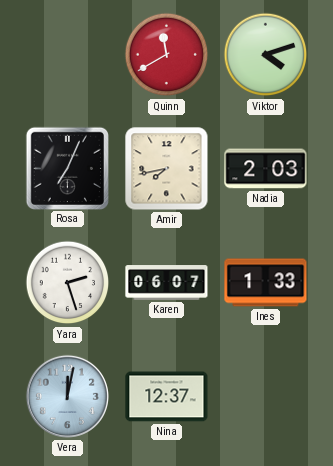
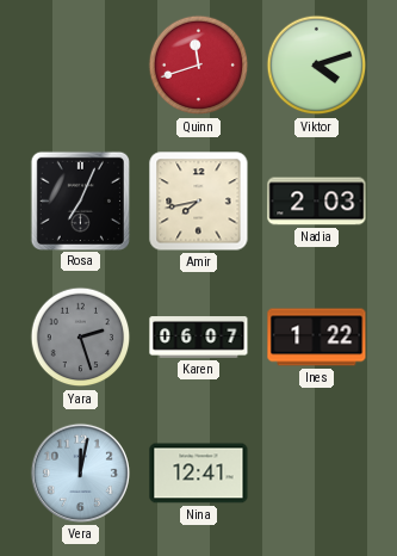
Quinn: 11:40 -> 11:42
Yara dial: white -> grey
Ines: 1:33 -> 1:22
Nina: 12:37 -> 12:41
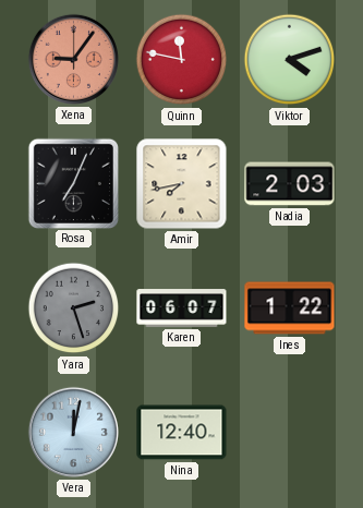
Xena: none -> 9:06
Quinn: 11:42 -> 11:47
Nina: 12:41 -> 12:40
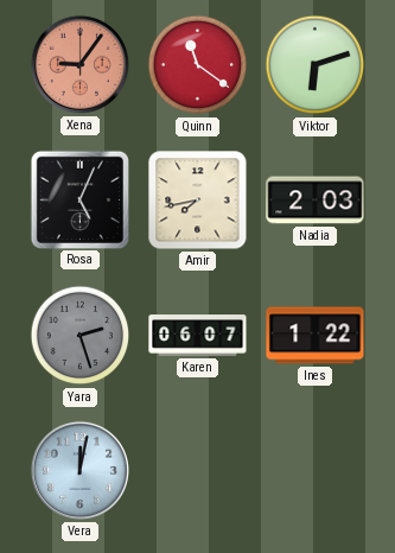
Quinn: 11:47 -> 11:21
Viktor: 4:12 -> 6:12
Rosa: 7:04 -> 5:04
Nina: 12:40 -> none
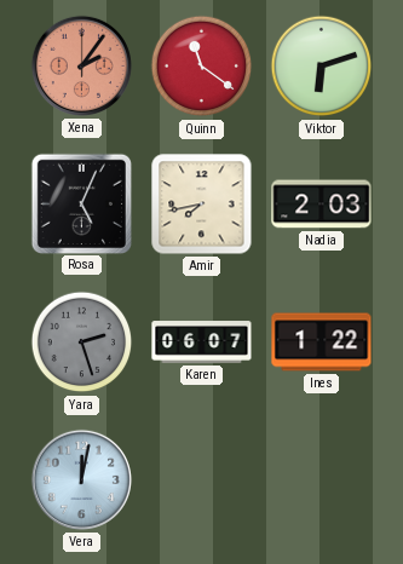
Xena: 9:06 -> 2:06
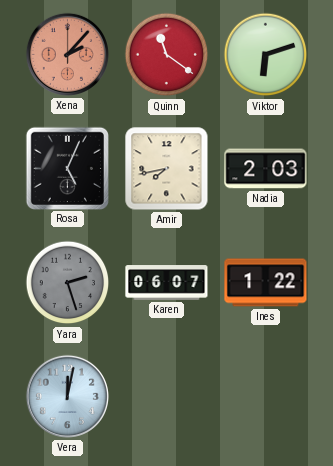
Xena: 2:06 -> 2:07
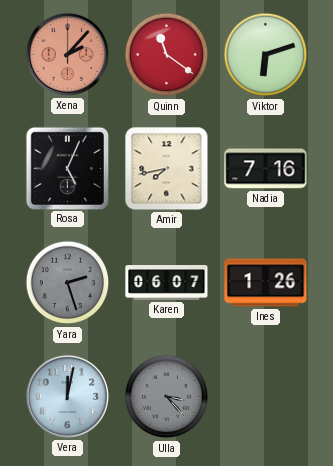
Nadia: 2:03 -> 7:16
Ines: 1:22 -> 1:26
Ulla: none -> 3:23
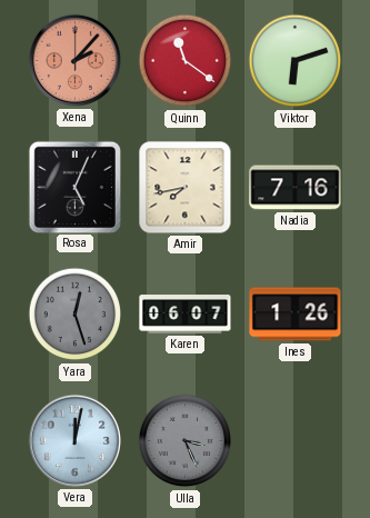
Yara: 2:27 -> 12:27
Ulla: 3:23 -> 3:26
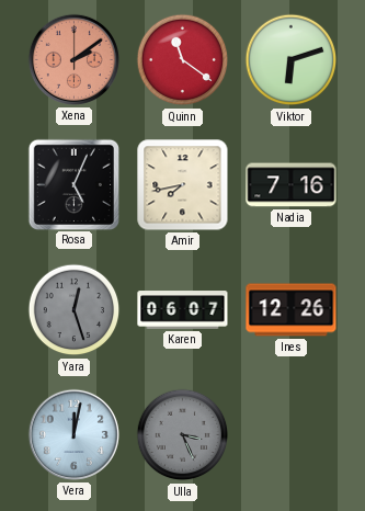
Xena: 2:07 -> 2:09
Ines: 1:26 -> 12:26
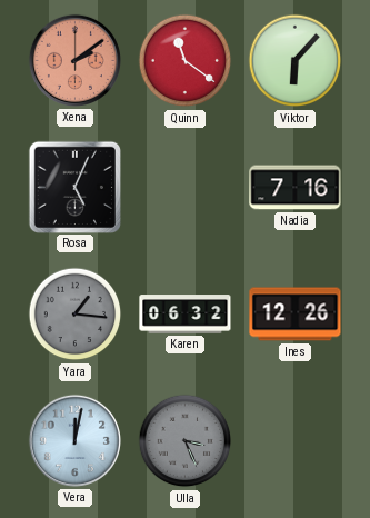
Viktor: 6:12 -> 6:07
Amir: 7:43 -> none
Yara: 12:27 -> 1:16
Karen: 06:07 -> 06:32
